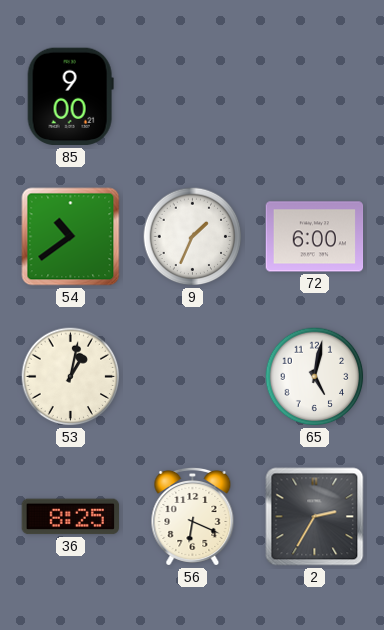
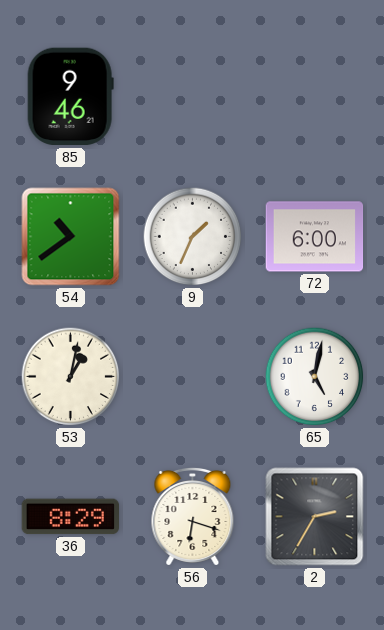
85: 9:00 -> 9:46
36: 8:25 -> 8:29
56: 6:19 -> 6:18
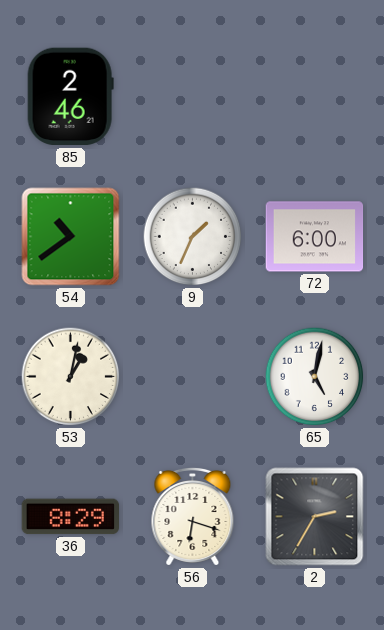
85: 9:46 -> 2:46
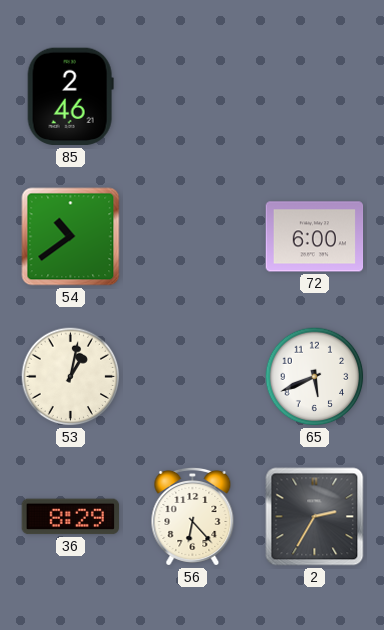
9: 1:34 -> none
65: 5:02 -> 5:41
56: 6:18 -> 6:23
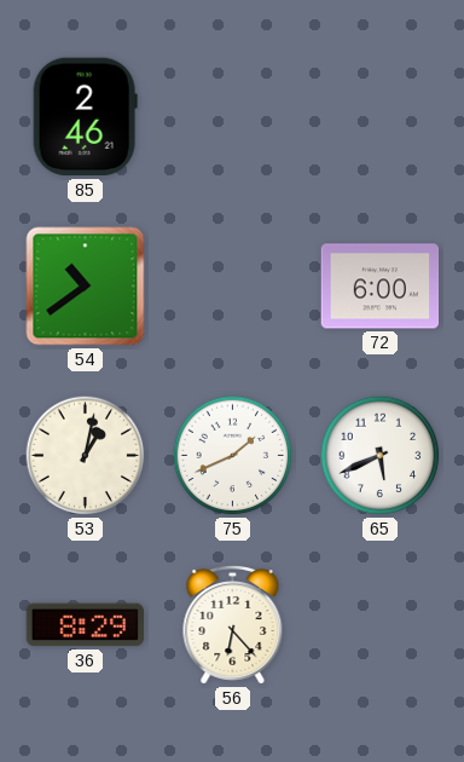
75: none -> 1:41
2: 2:35 -> none
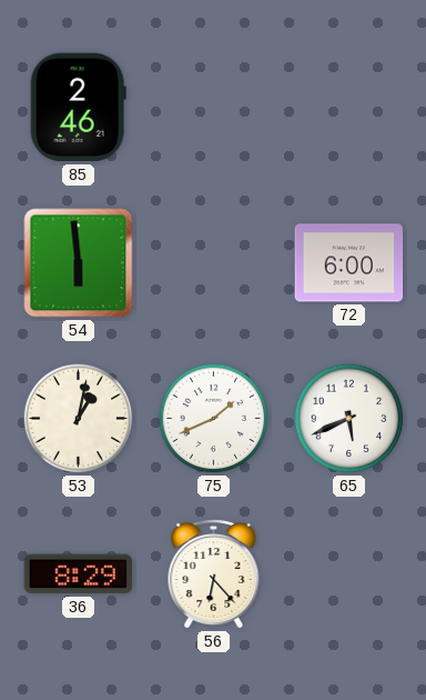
54: 10:39 -> 5:59
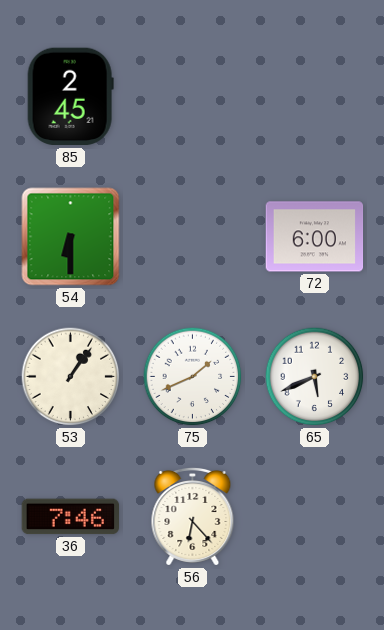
85: 2:46 -> 2:45
54: 5:59 -> 6:30
53: 1:02 -> 1:06
36: 8:29 -> 7:46
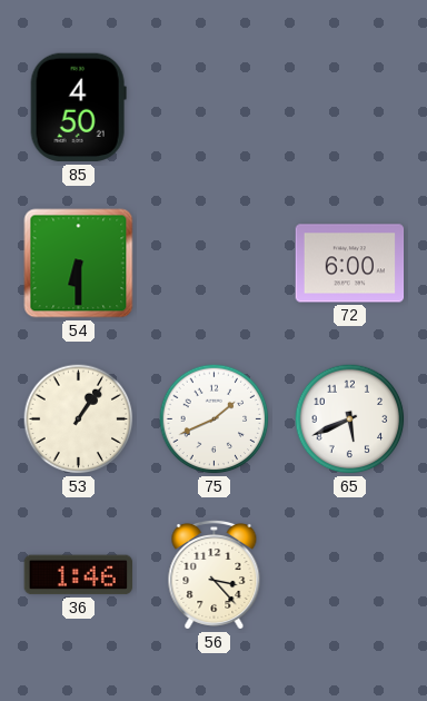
85: 2:45 -> 4:50
36: 7:46 -> 1:46
56: 6:23 -> 3:23
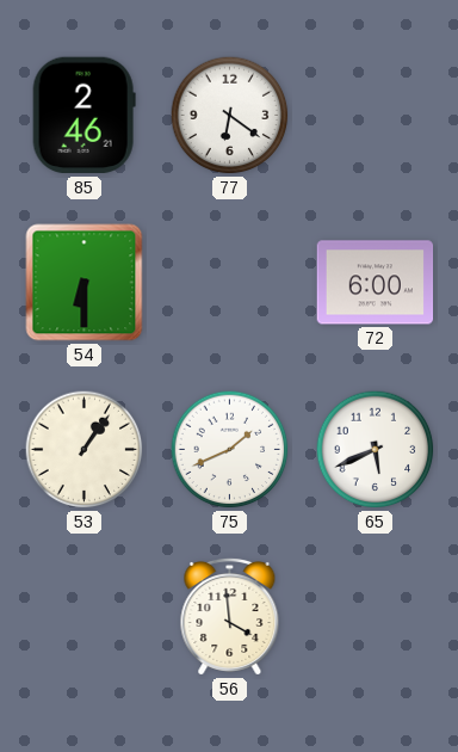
85: 4:50 -> 2:46
77: none -> 6:21
36: 1:46 -> none
56: 3:23 -> 3:59
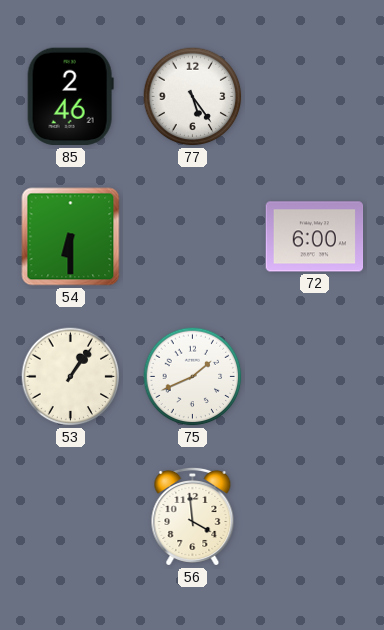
77: 6:21 -> 5:24
65: 5:41 -> none
